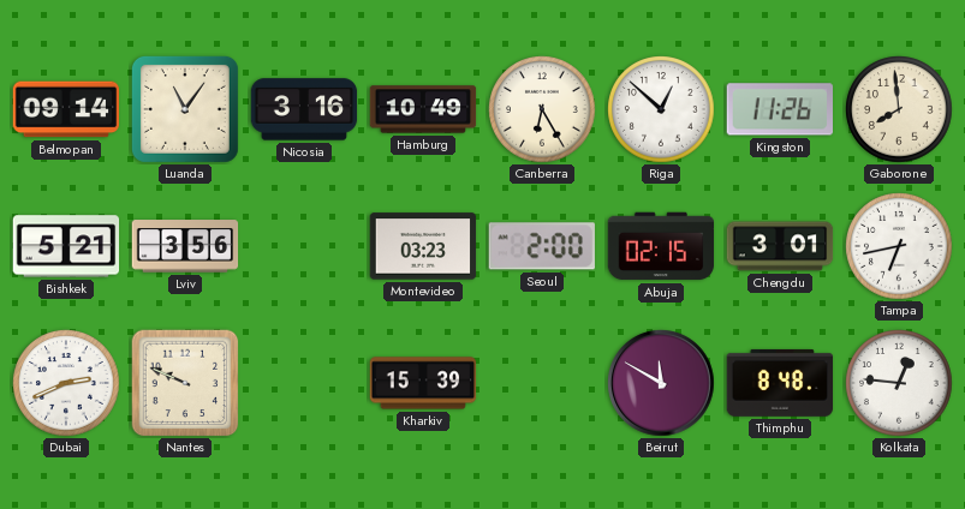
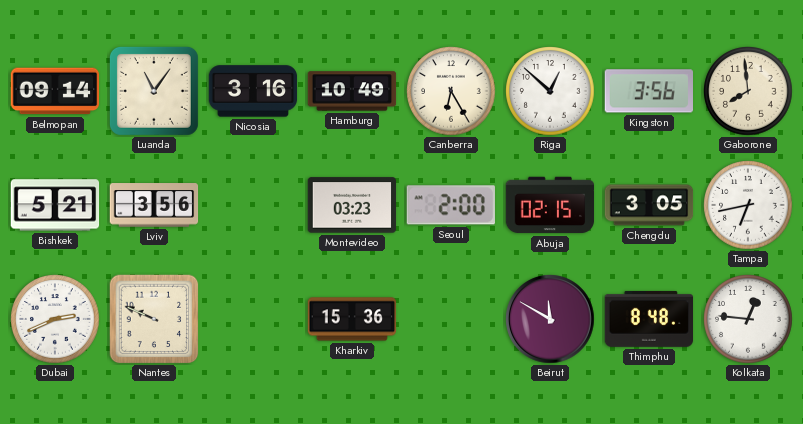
Kingston: 11:26 -> 3:56
Chengdu: 3:01 -> 3:05
Kharkiv: 15:39 -> 15:36
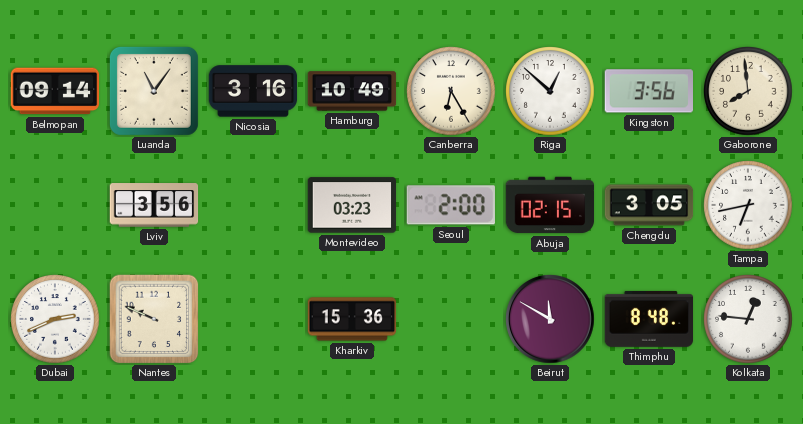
Bishkek: 5:21 -> none
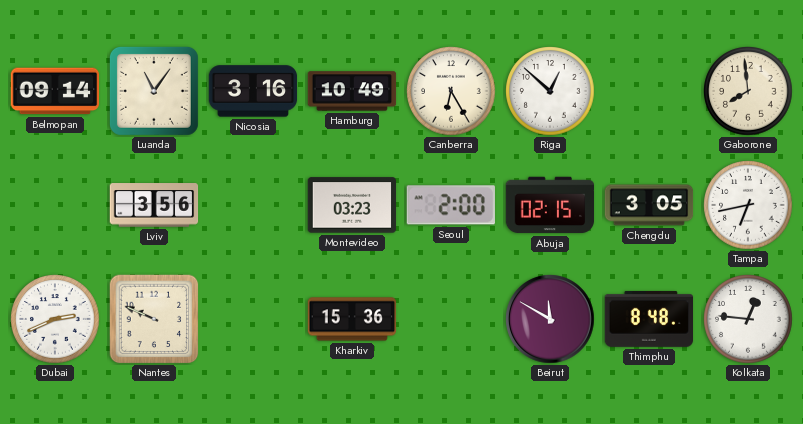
Kingston: 3:56 -> none
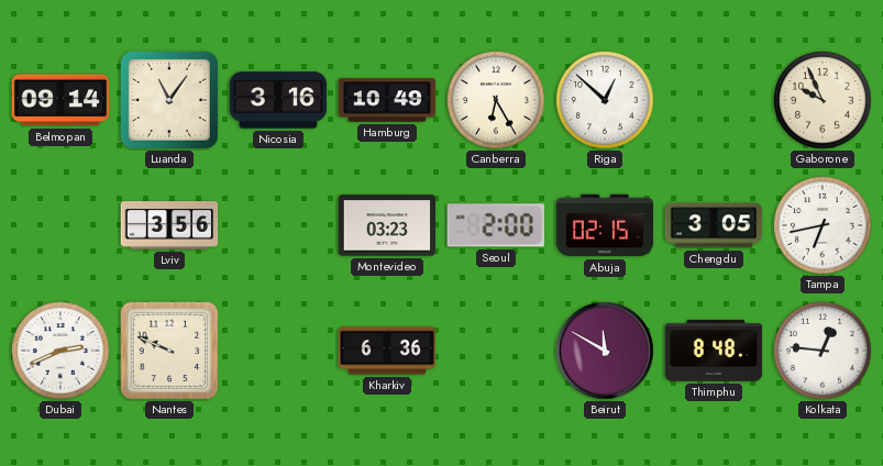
Gaborone: 7:59 -> 9:56
Kharkiv: 15:36 -> 6:36
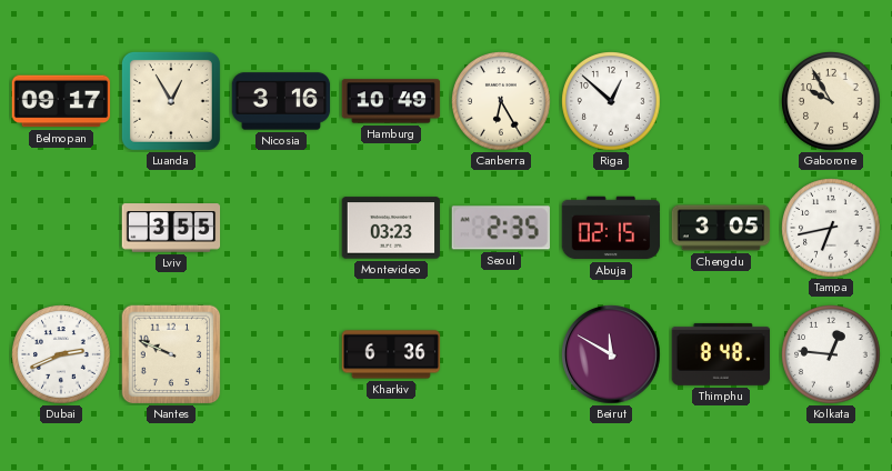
Belmopan: 09:14 -> 09:17
Luanda: 11:06 -> 12:55
Gaborone: 9:56 -> 9:55
Lviv: 3:56 -> 3:55
Seoul: 2:00 -> 2:35
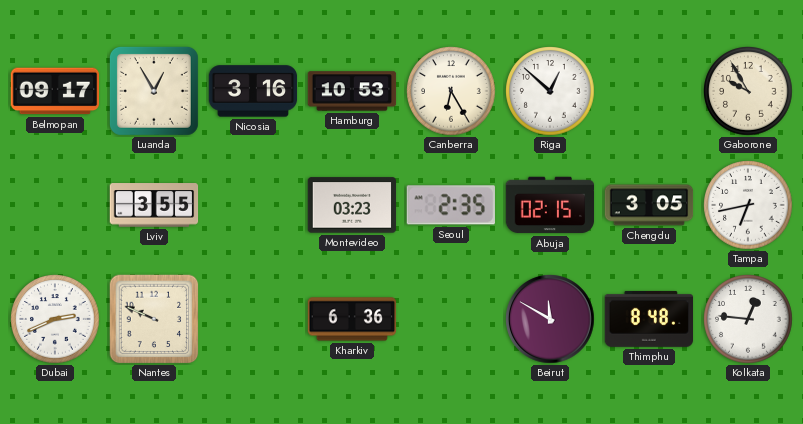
Hamburg: 10:49 -> 10:53
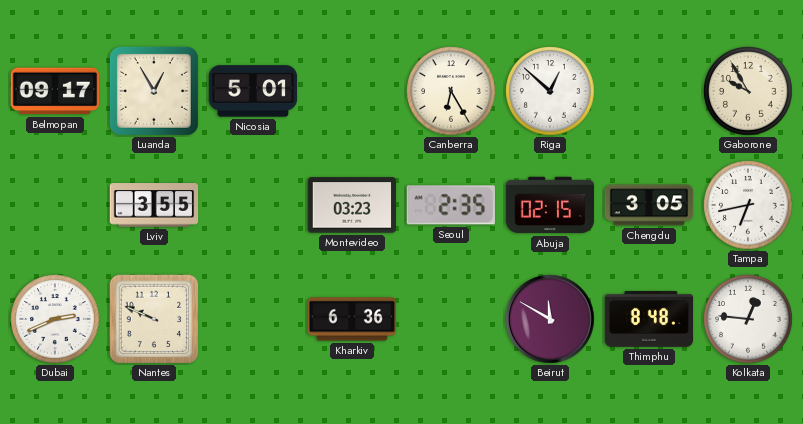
Nicosia: 3:16 -> 5:01
Hamburg: 10:53 -> none
